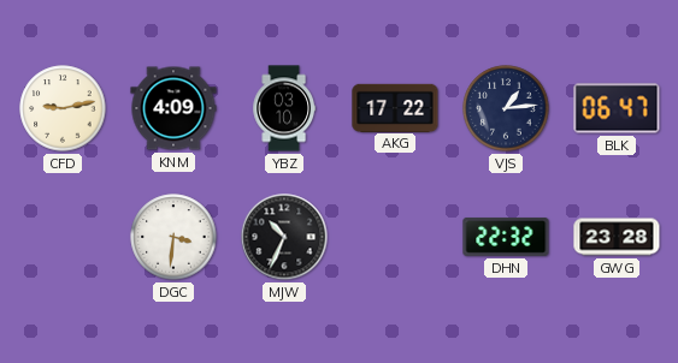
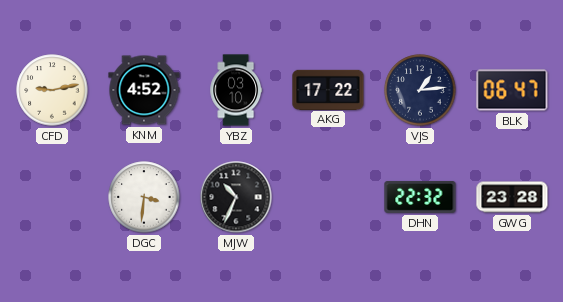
KNM: 4:09 -> 4:52
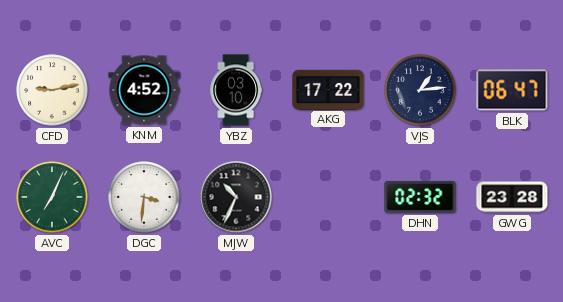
AVC: none -> 7:04
DHN: 22:32 -> 02:32
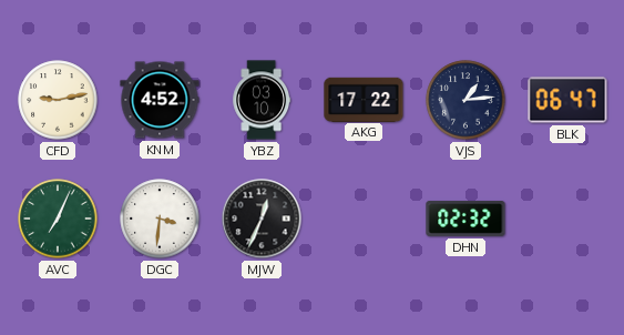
MJW: 10:34 -> 12:34
GWG: 23:28 -> none
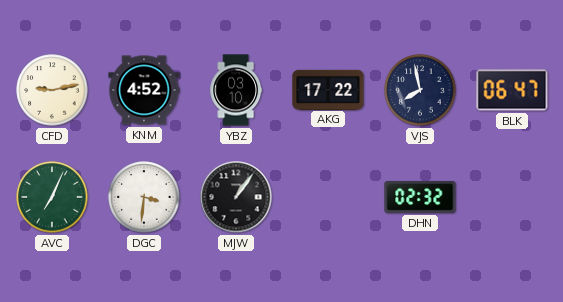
VJS: 1:14 -> 7:58
MJW: 12:34 -> 1:06
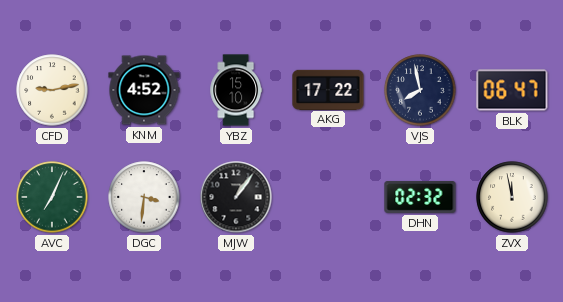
YBZ: 03:10 -> 15:10
ZVX: none -> 11:58
